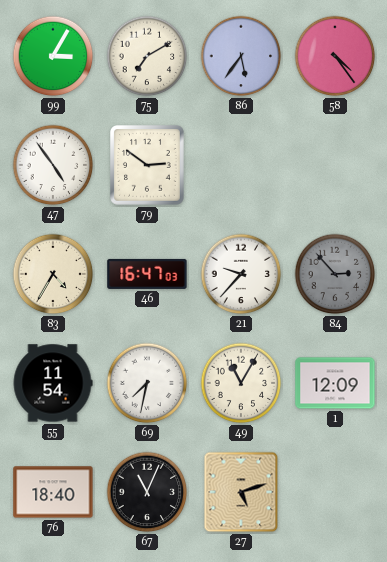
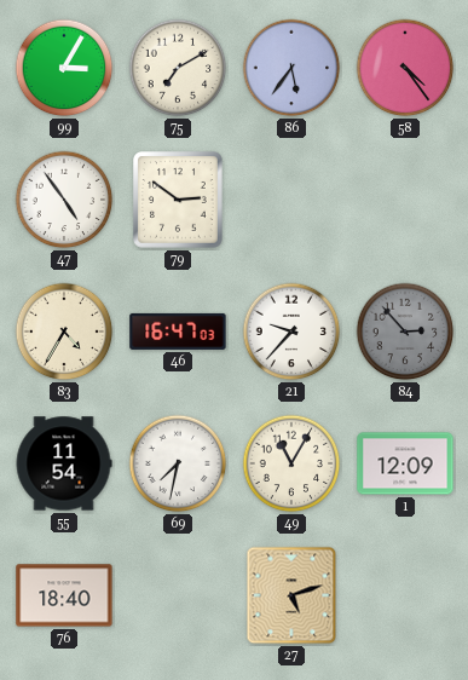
67: 11:04 -> none
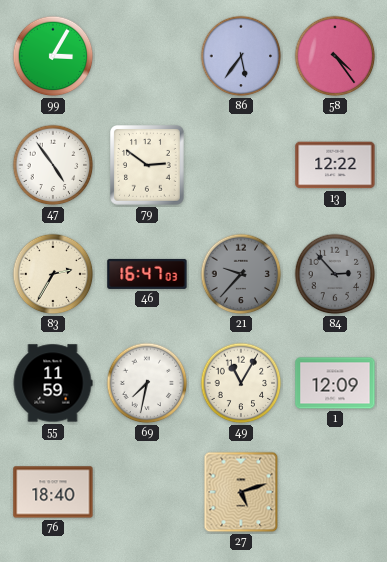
75: 7:10 -> none
13: none -> 12:22
83: 4:35 -> 2:35
21 dial: white -> grey
55: 11:54 -> 11:59
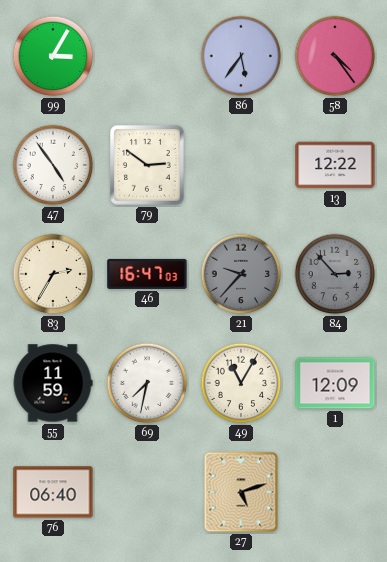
76: 18:40 -> 06:40
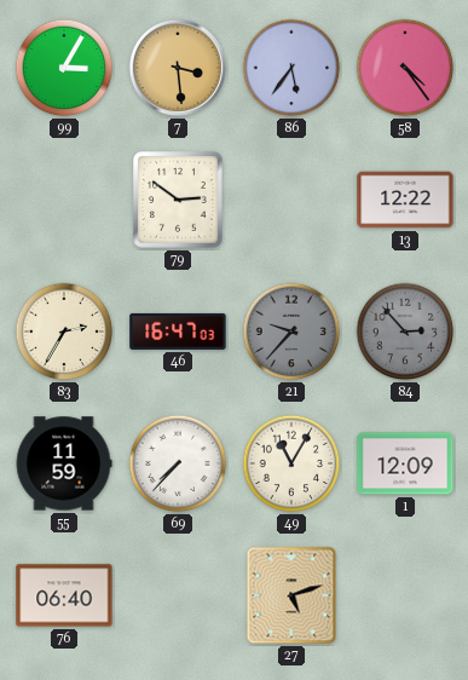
7: none -> 3:29
47: 4:54 -> none
69: 7:32 -> 7:37
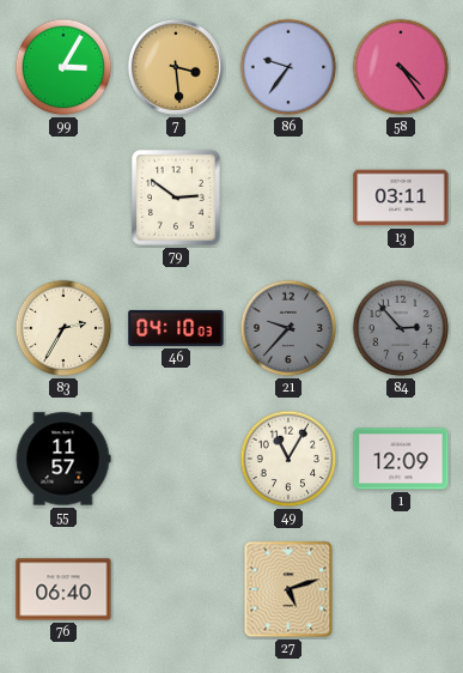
86: 5:36 -> 9:36
13: 12:22 -> 03:11
46: 16:47 -> 04:10
55: 11:59 -> 11:57
69: 7:37 -> none
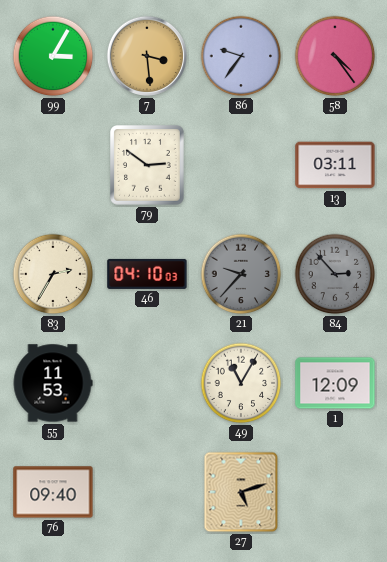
55: 11:57 -> 11:53
76: 06:40 -> 09:40
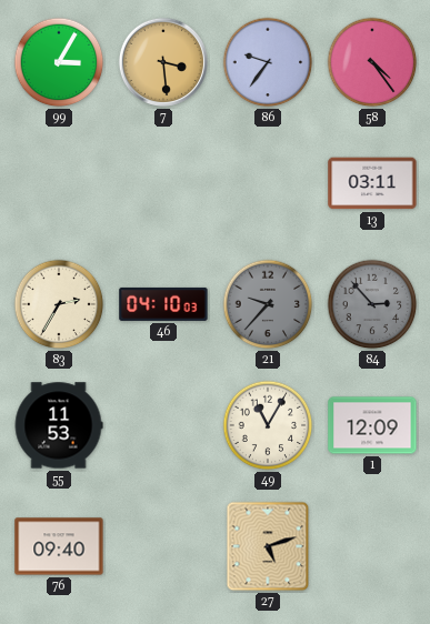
79: 2:51 -> none
